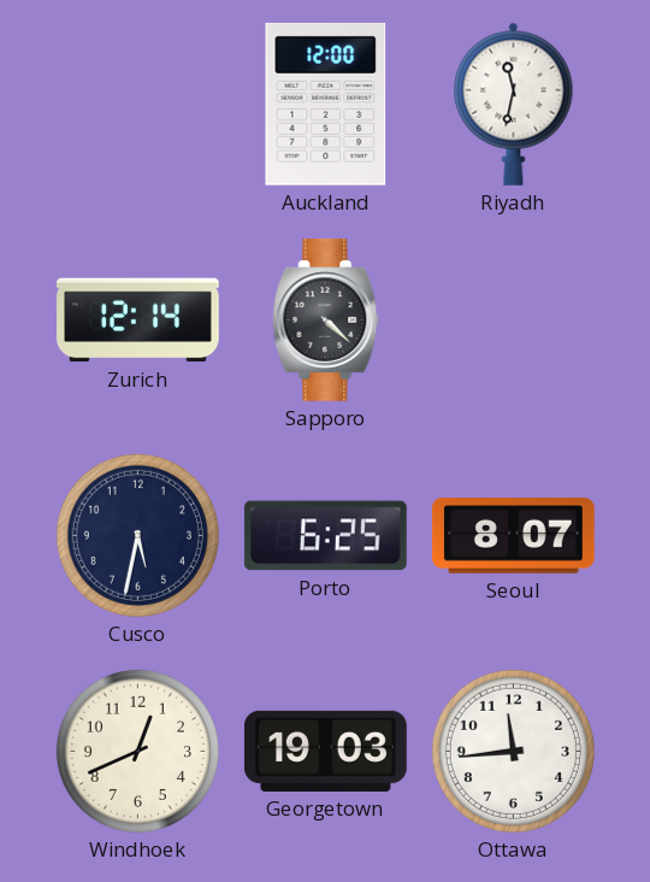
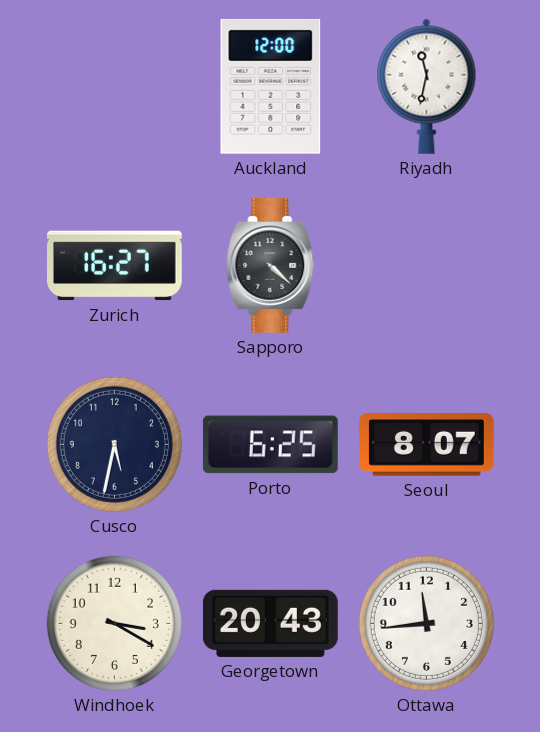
Zurich: 12:14 -> 16:27
Windhoek: 12:41 -> 3:20
Georgetown: 19:03 -> 20:43
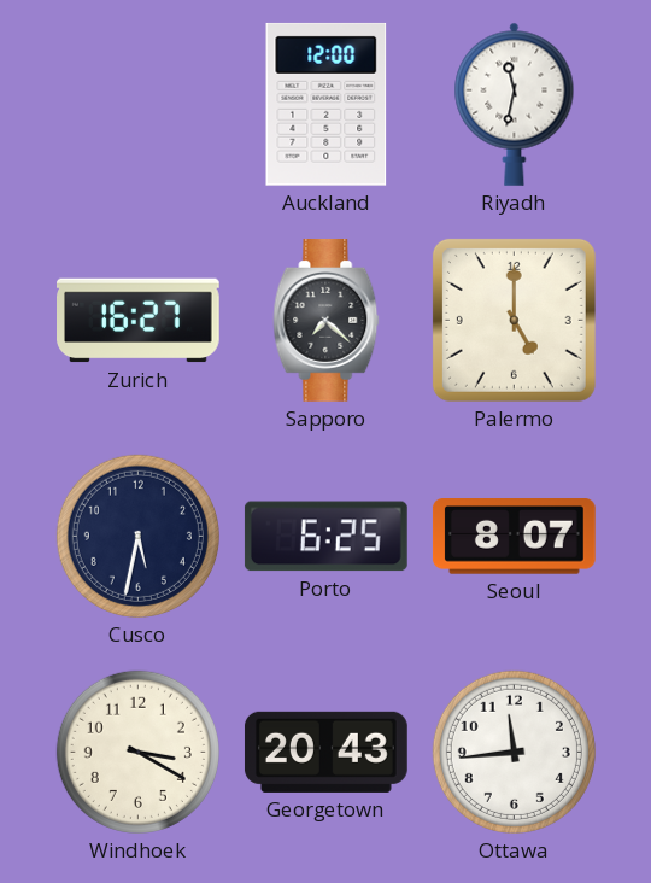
Sapporo: 4:22 -> 7:22
Palermo: none -> 5:00
